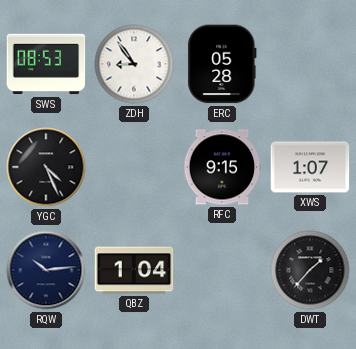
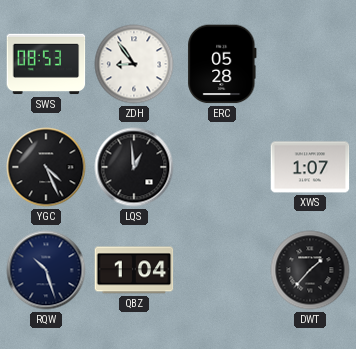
LQS: none -> 12:59
RFC: 9:15 -> none
RQW: 10:14 -> 10:27
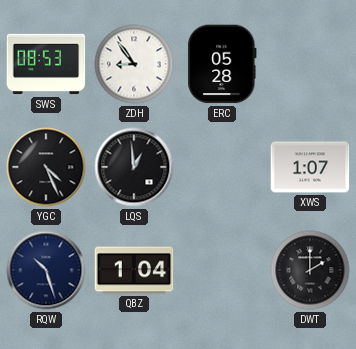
DWT: 1:37 -> 2:00
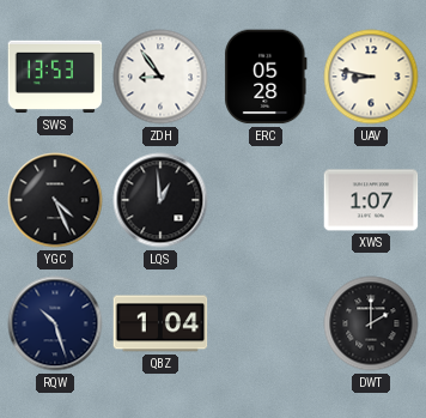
SWS: 08:53 -> 13:53
UAV: none -> 8:47
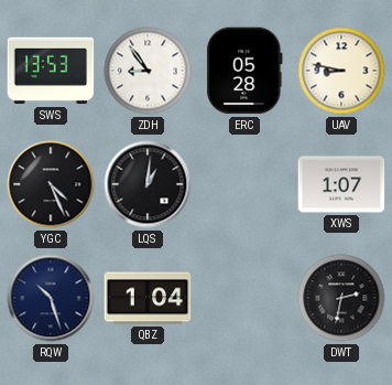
LQS: 12:59 -> 1:01
DWT: 2:00 -> 2:32
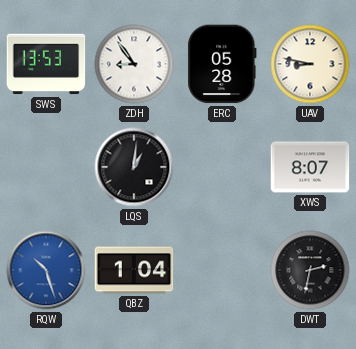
YGC: 4:26 -> none
XWS: 1:07 -> 8:07
RQW dial: navy -> blue
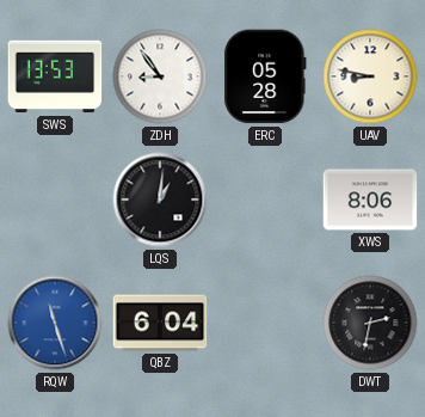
XWS: 8:07 -> 8:06
RQW: 10:27 -> 11:27
QBZ: 1:04 -> 6:04
